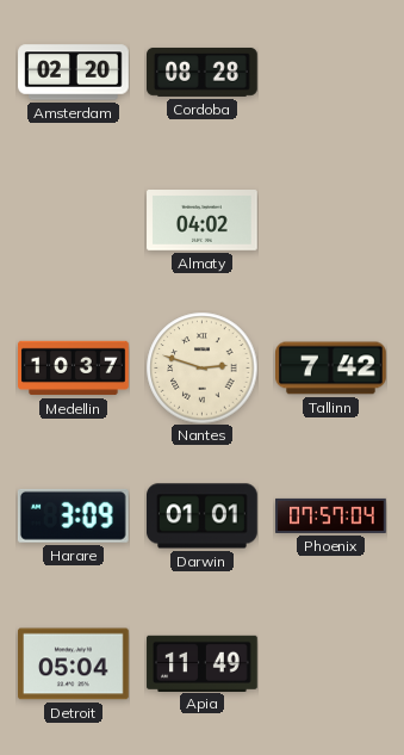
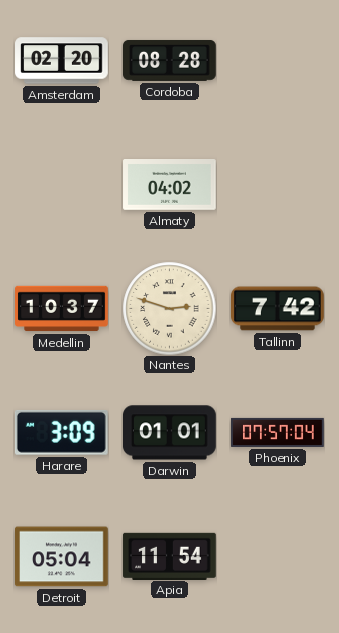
Apia: 11:49 -> 11:54
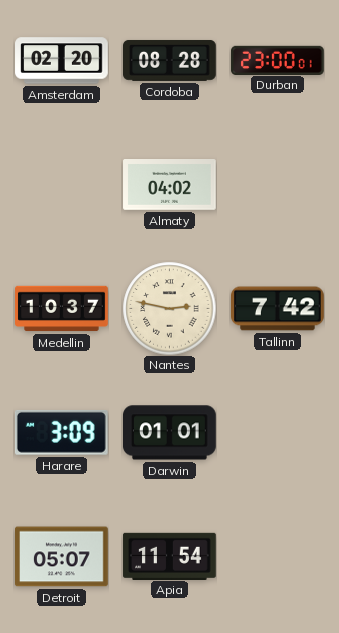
Durban: none -> 23:00
Nantes: 2:48 -> 2:47
Phoenix: 07:57 -> none
Detroit: 05:04 -> 05:07
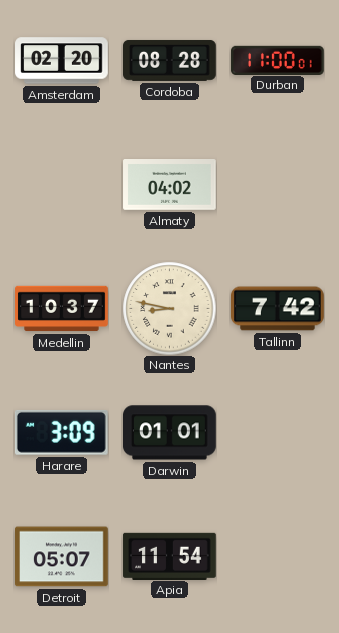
Durban: 23:00 -> 11:00
Nantes: 2:47 -> 8:47
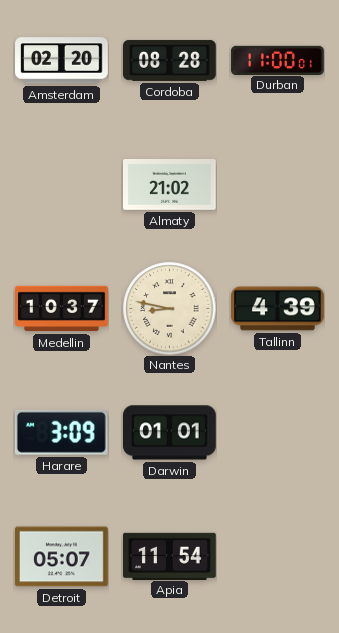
Almaty: 04:02 -> 21:02
Tallinn: 7:42 -> 4:39
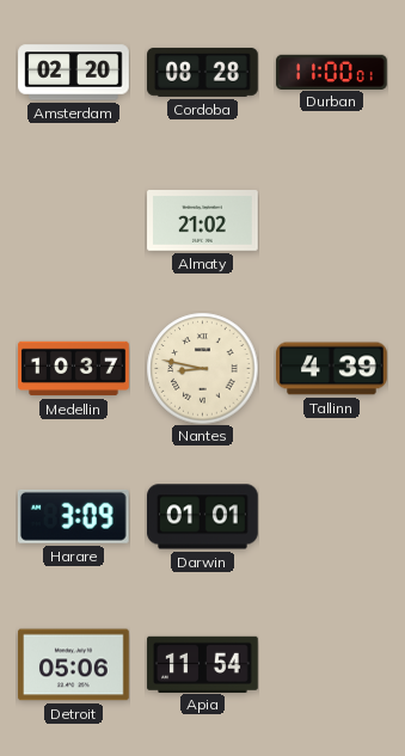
Detroit: 05:07 -> 05:06
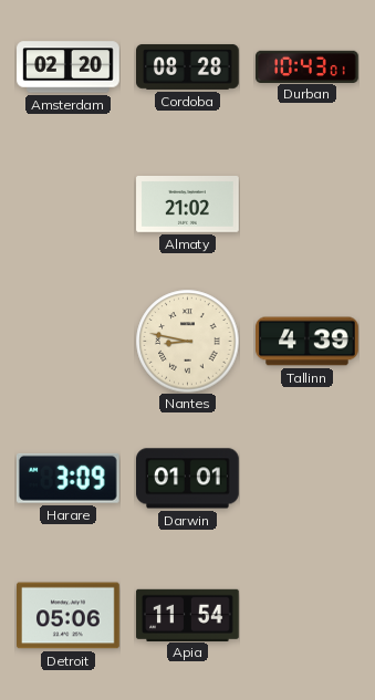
Durban: 11:00 -> 10:43
Medellin: 10:37 -> none
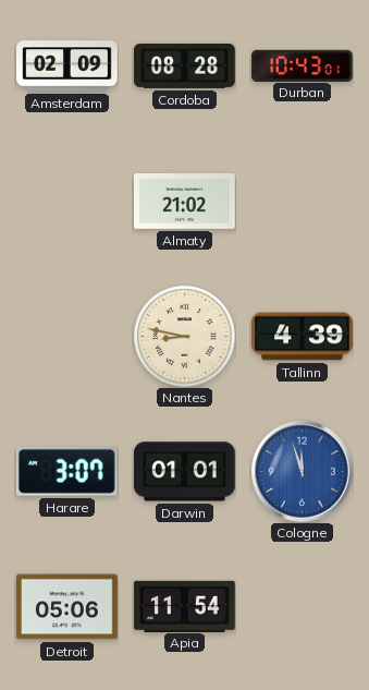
Amsterdam: 02:20 -> 02:09
Harare: 3:09 -> 3:07
Cologne: none -> 11:57
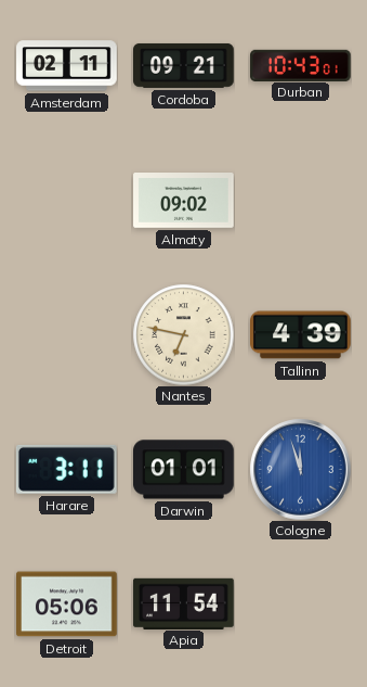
Amsterdam: 02:09 -> 02:11
Cordoba: 08:28 -> 09:21
Almaty: 21:02 -> 09:02
Nantes: 8:47 -> 6:47
Harare: 3:07 -> 3:11
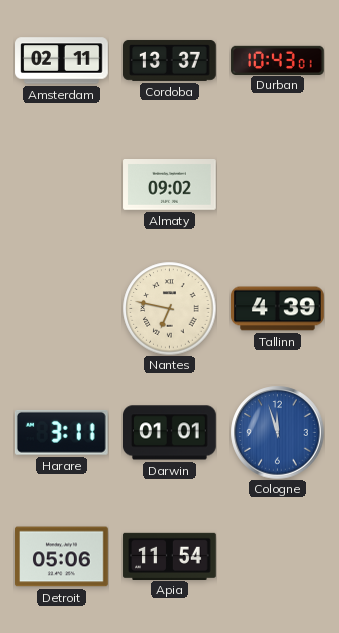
Cordoba: 09:21 -> 13:37
